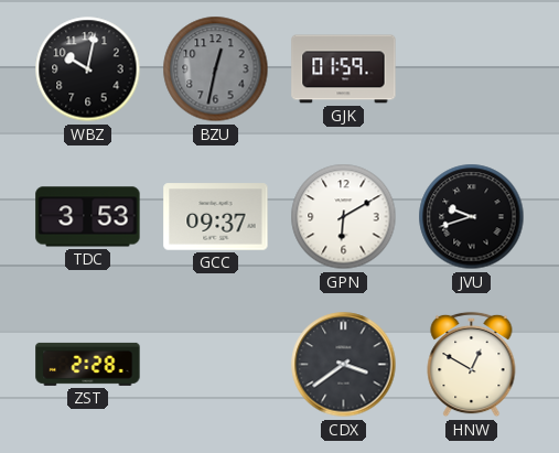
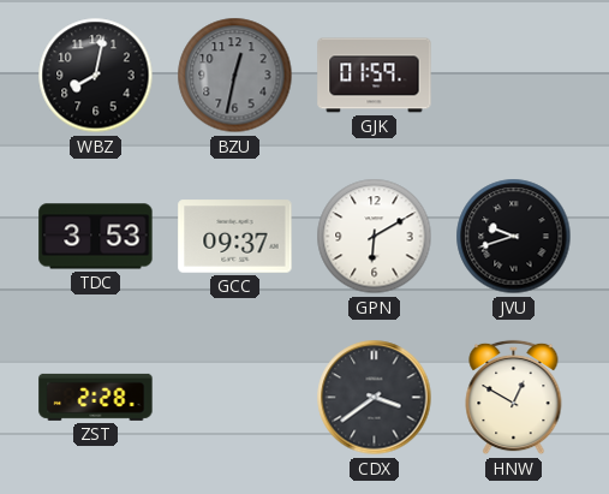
WBZ: 10:02 -> 8:02
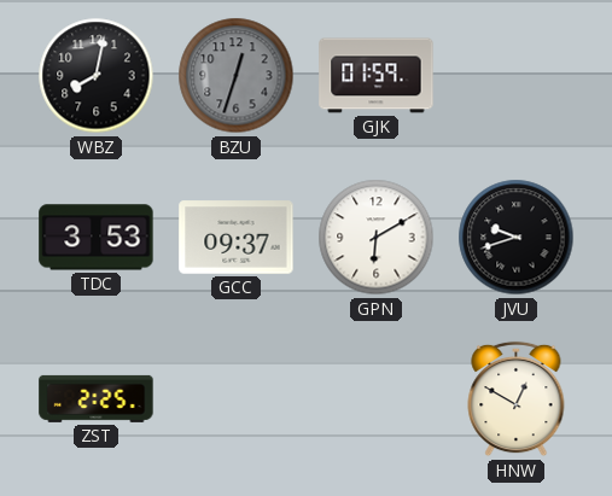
BZU: 12:32 -> 12:33
ZST: 2:28 -> 2:25
CDX: 3:39 -> none
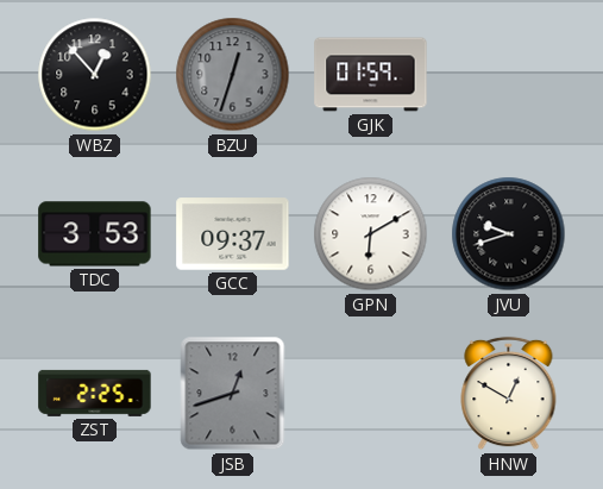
WBZ: 8:02 -> 12:53
JSB: none -> 12:42
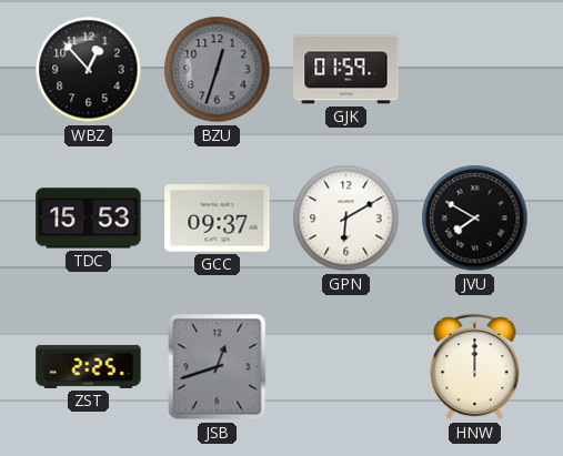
TDC: 3:53 -> 15:53
JVU: 9:42 -> 7:50
HNW: 12:50 -> 12:00
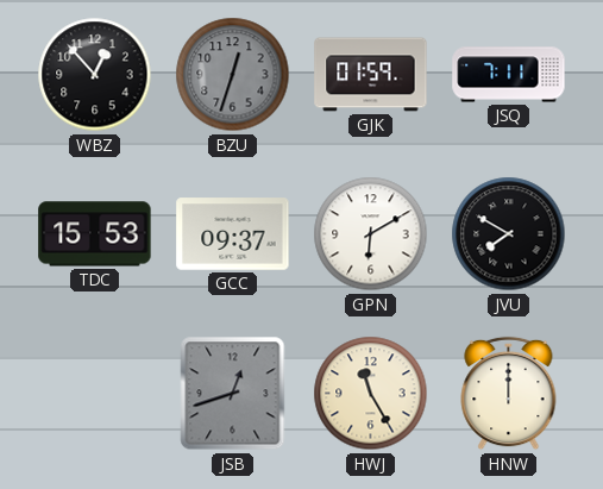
JSQ: none -> 7:11
ZST: 2:25 -> none
HWJ: none -> 11:25
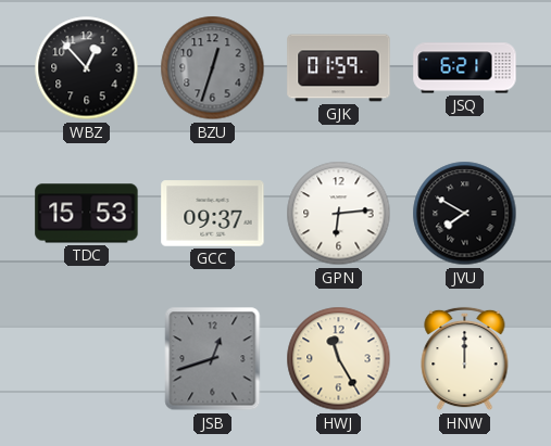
JSQ: 7:11 -> 6:21
GPN: 6:10 -> 6:14
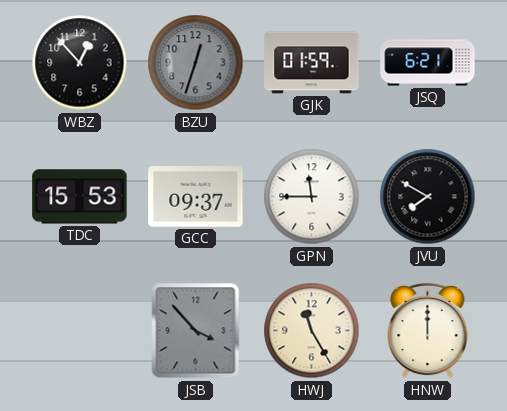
GPN: 6:14 -> 11:45
JSB: 12:42 -> 3:53
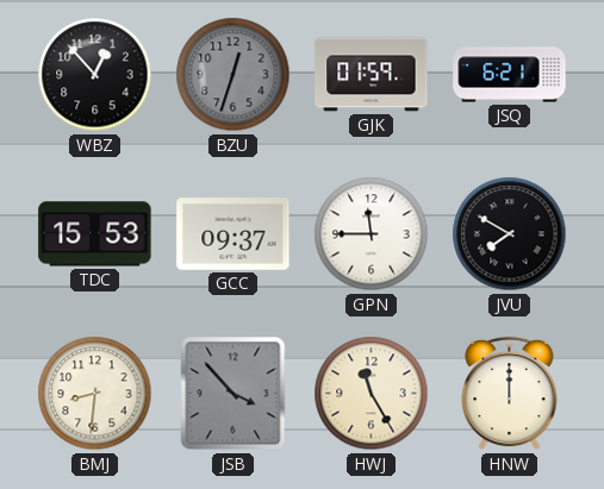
BMJ: none -> 8:31
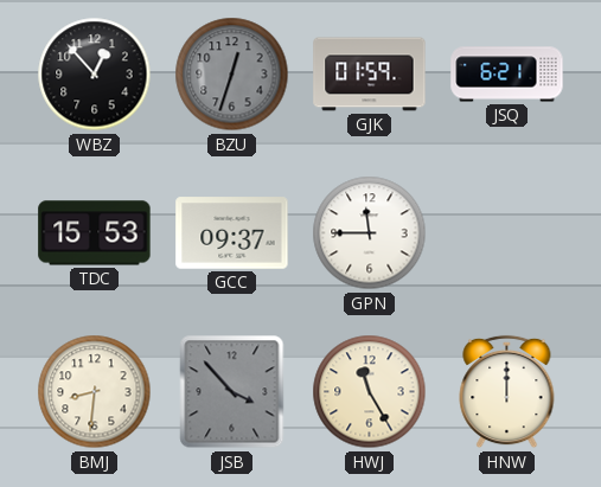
JVU: 7:50 -> none
